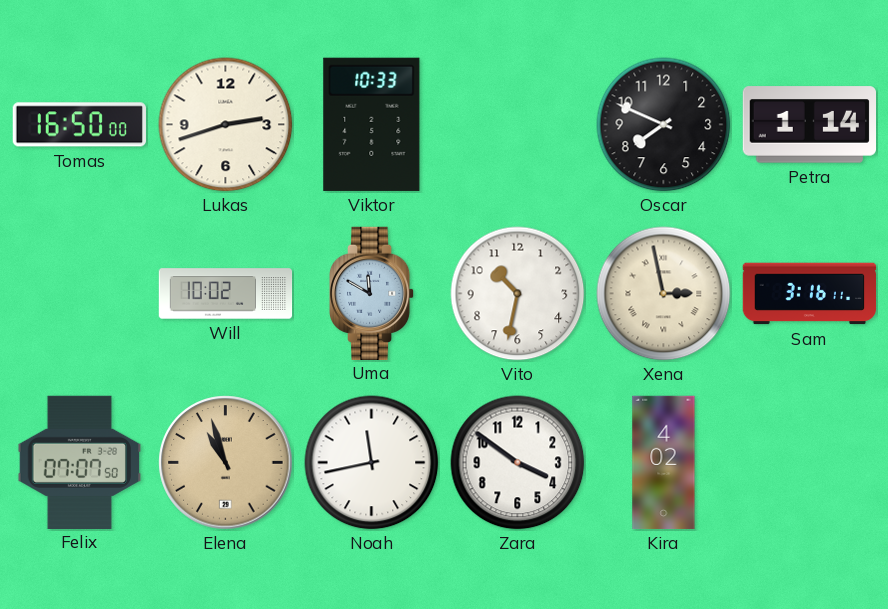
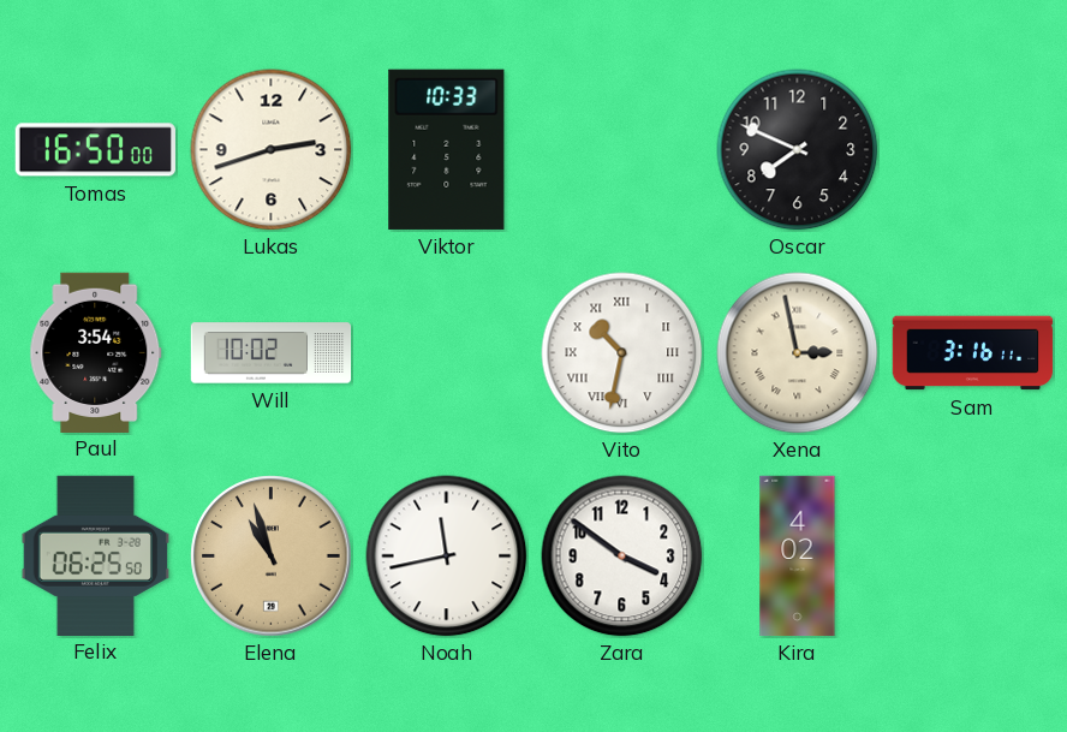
Petra: 1:14 -> none
Paul: none -> 3:54
Uma: 11:50 -> none
Vito numerals: Arabic -> Roman
Felix: 07:07 -> 06:25
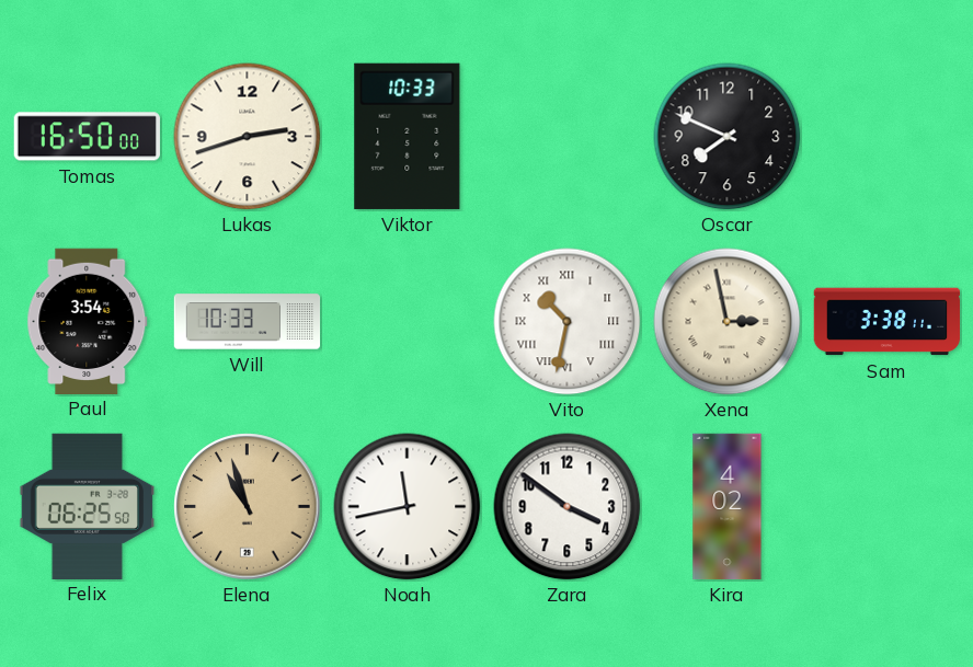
Will: 10:02 -> 10:33
Sam: 3:16 -> 3:38
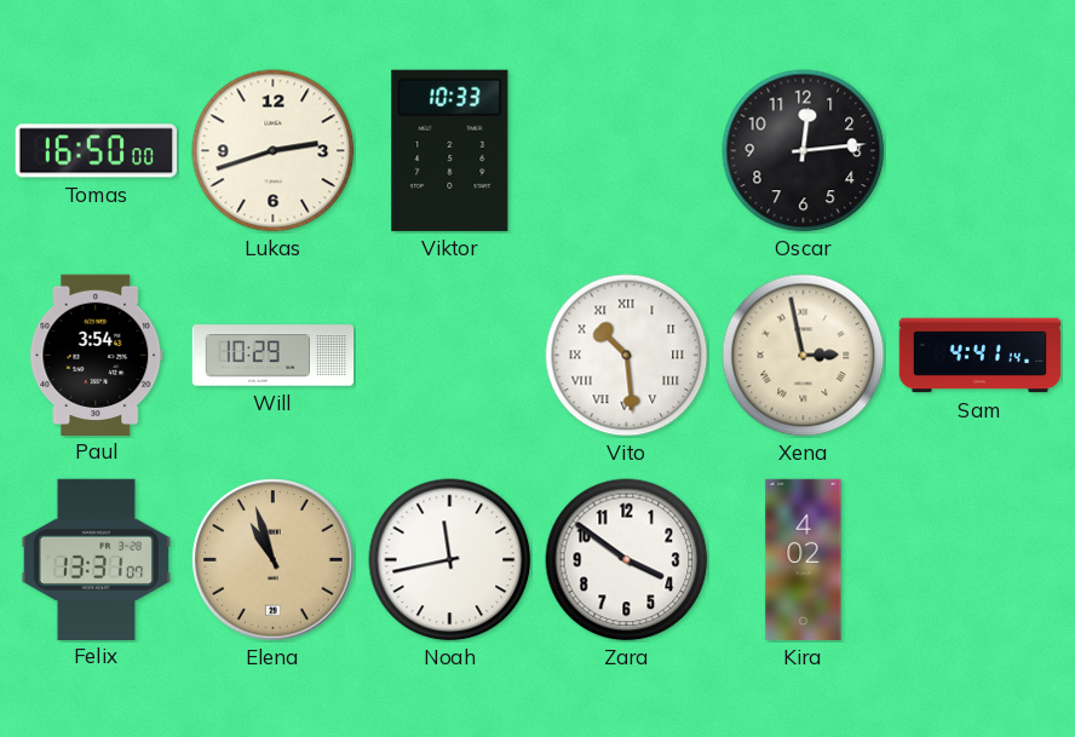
Oscar: 7:49 -> 12:14
Will: 10:33 -> 10:29
Vito: 10:32 -> 10:29
Sam: 3:38 -> 4:41
Felix: 06:25 -> 13:31
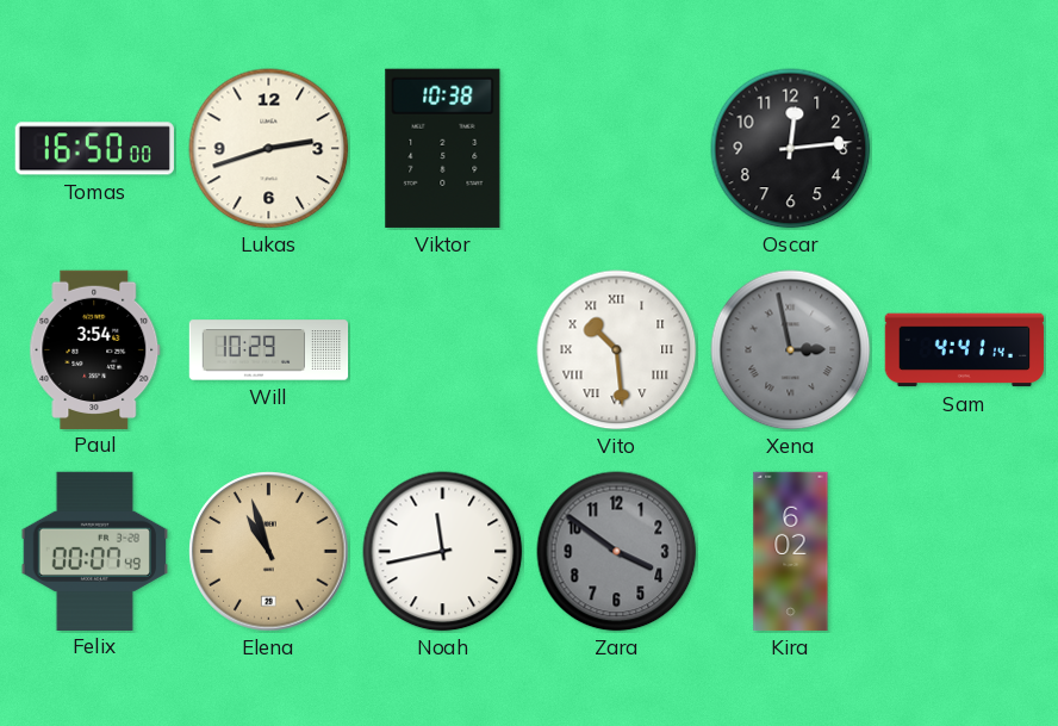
Viktor: 10:33 -> 10:38
Xena dial: cream -> grey
Felix: 13:31 -> 00:07
Zara dial: white -> grey
Kira: 4:02 -> 6:02
